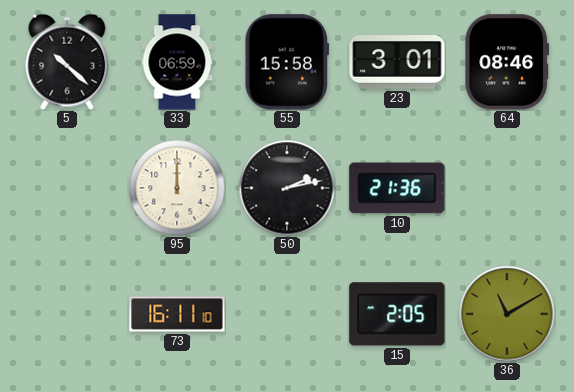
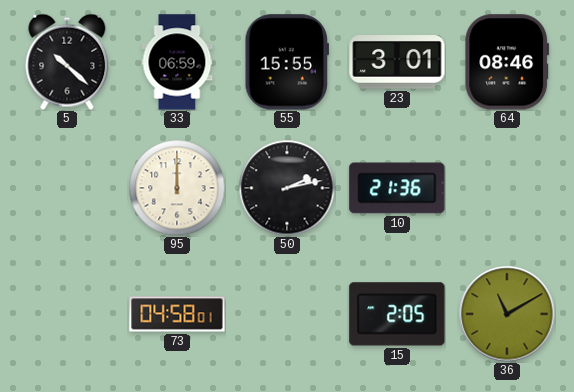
55: 15:58 -> 15:55
73: 16:11 -> 04:58
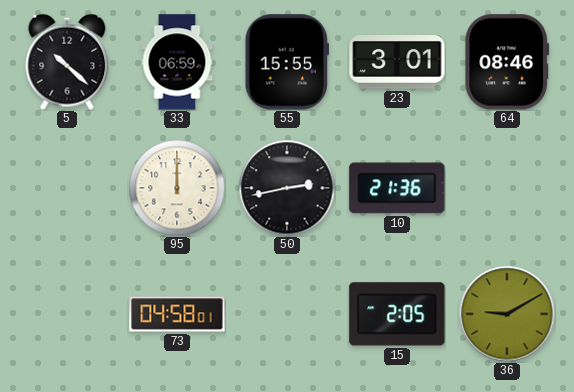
50: 2:13 -> 2:43
36: 11:10 -> 9:10
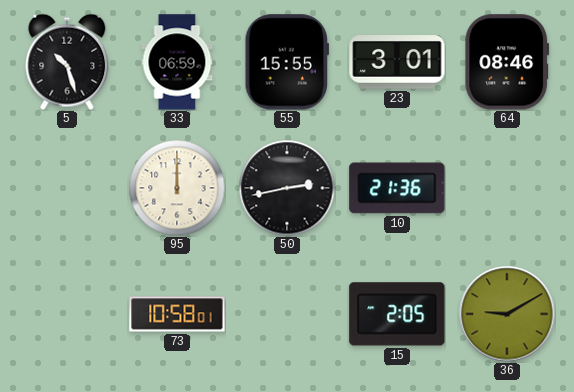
5: 10:22 -> 10:27
73: 04:58 -> 10:58
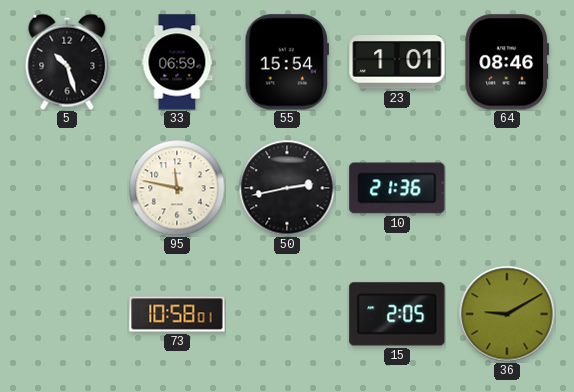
55: 15:55 -> 15:54
23: 3:01 -> 1:01
95: 12:00 -> 11:47
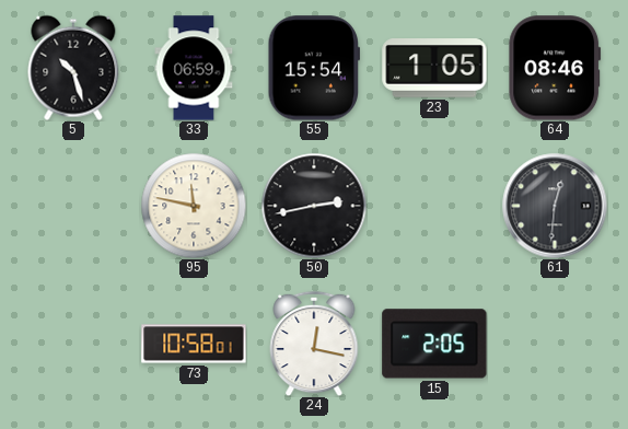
23: 1:01 -> 1:05
10: 21:36 -> none
61: none -> 12:31
24: none -> 12:17
36: 9:10 -> none
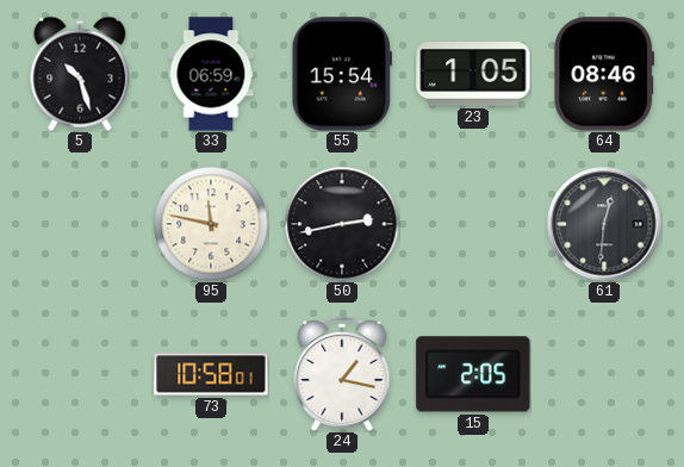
24: 12:17 -> 1:17
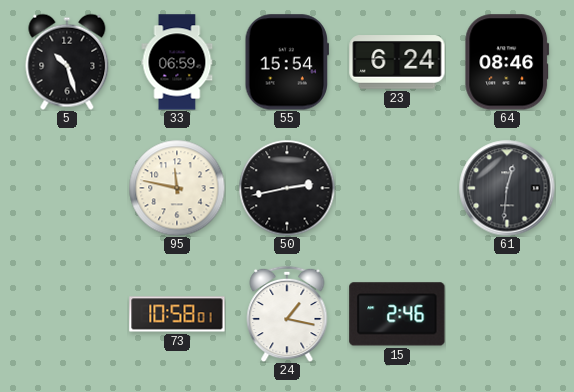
23: 1:05 -> 6:24
15: 2:05 -> 2:46
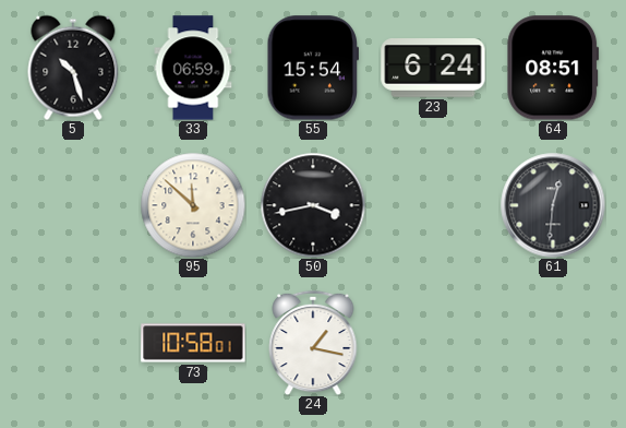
64: 08:46 -> 08:51
95: 11:47 -> 11:52
50: 2:43 -> 3:43
15: 2:46 -> none
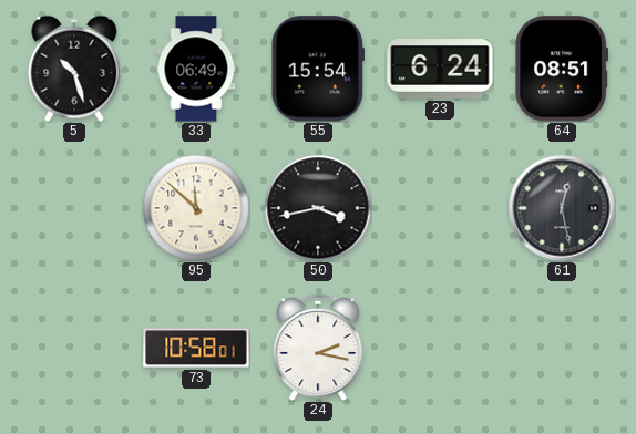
33: 06:59 -> 06:49
61: 12:31 -> 12:28
24: 1:17 -> 2:17
